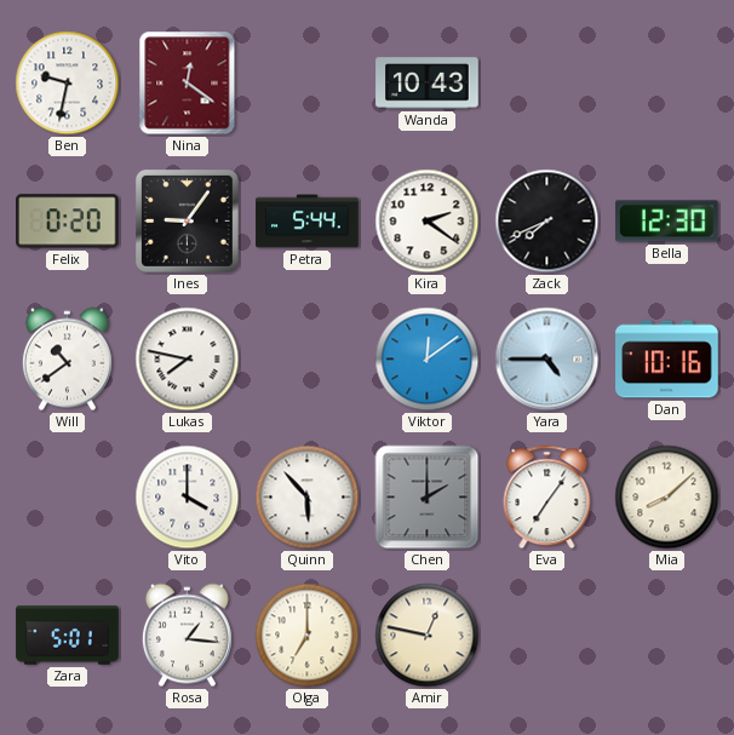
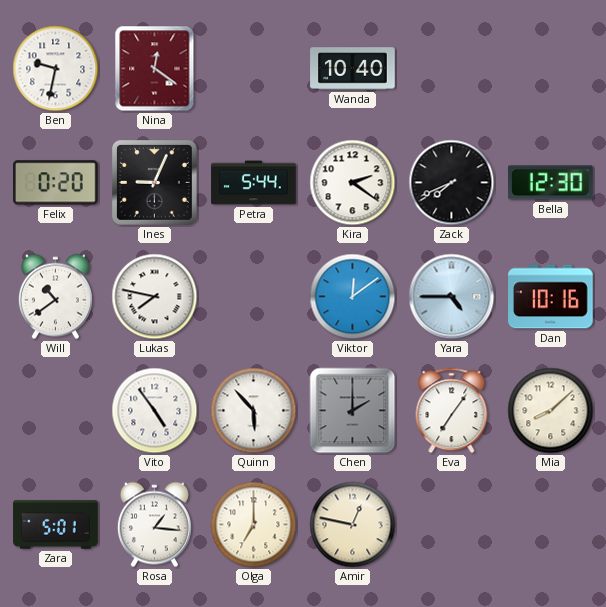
Wanda: 10:43 -> 10:40
Ines: 9:06 -> 9:04
Vito: 4:00 -> 4:54
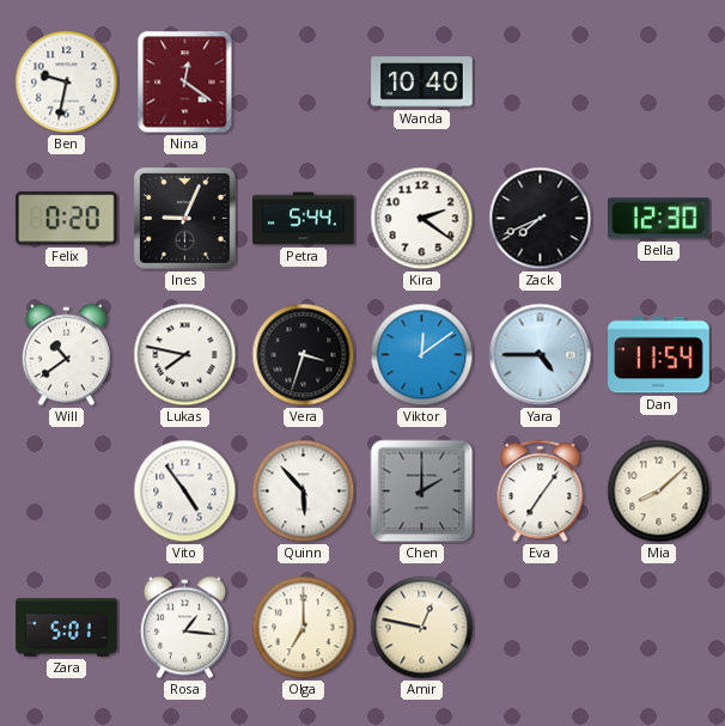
Vera: none -> 3:33
Dan: 10:16 -> 11:54
